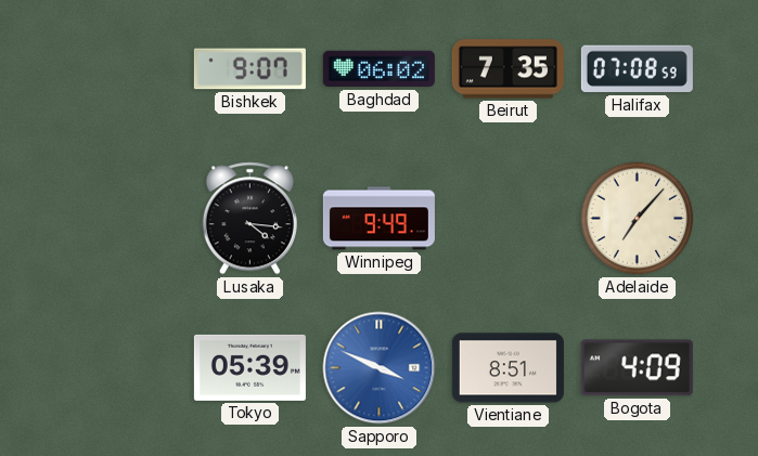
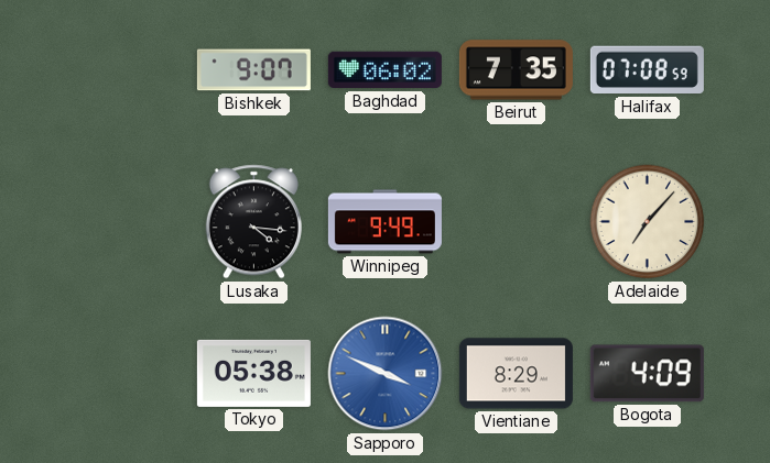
Tokyo: 05:39 -> 05:38
Vientiane: 8:51 -> 8:29
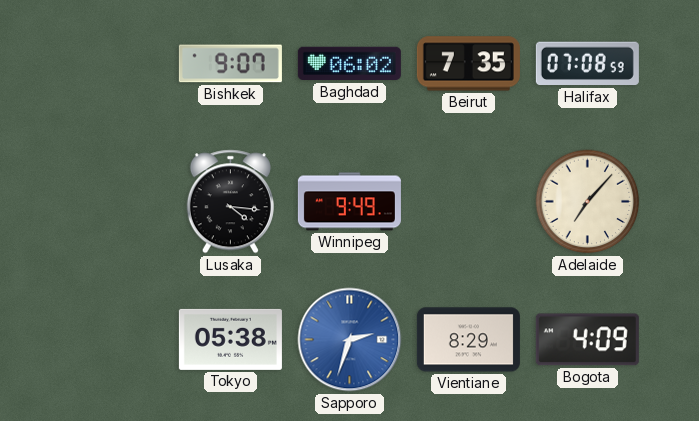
Sapporo: 3:49 -> 2:33
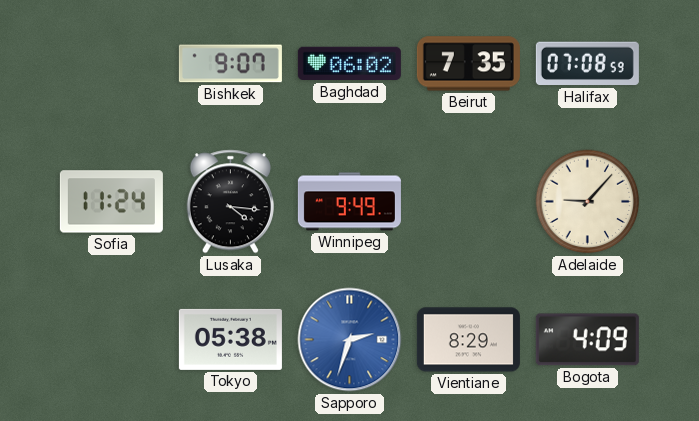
Sofia: none -> 11:24
Adelaide: 7:07 -> 9:07
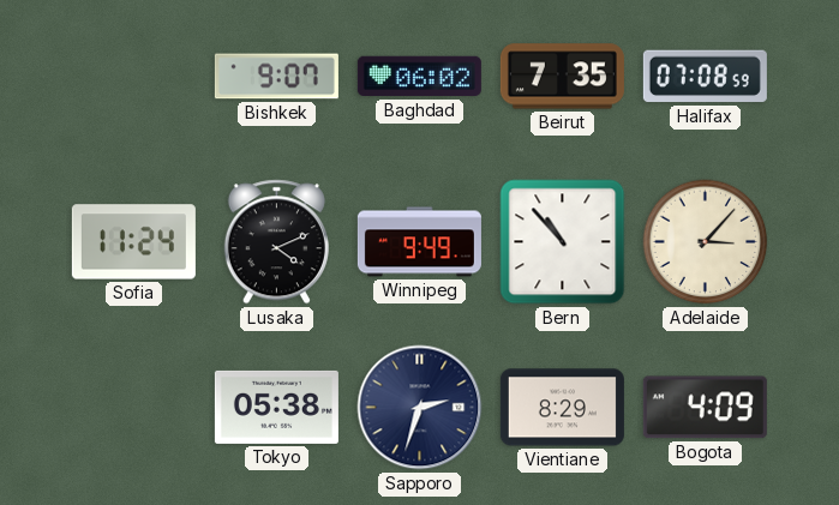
Lusaka: 4:16 -> 4:11
Bern: none -> 10:53
Adelaide: 9:07 -> 3:07
Sapporo dial: blue -> navy
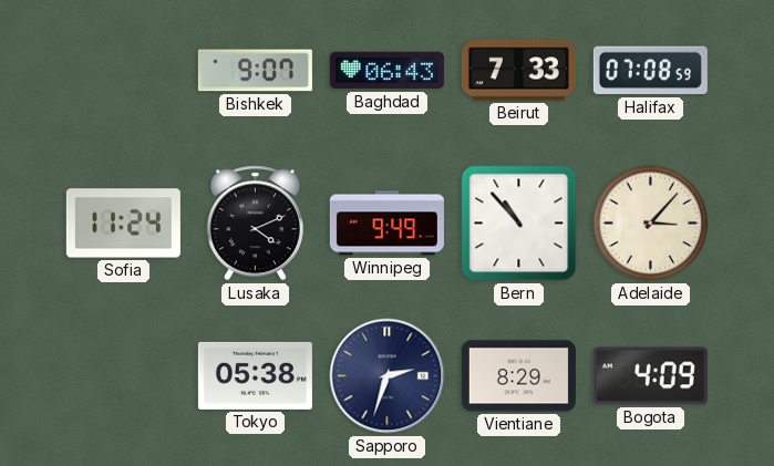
Baghdad: 06:02 -> 06:43
Beirut: 7:35 -> 7:33
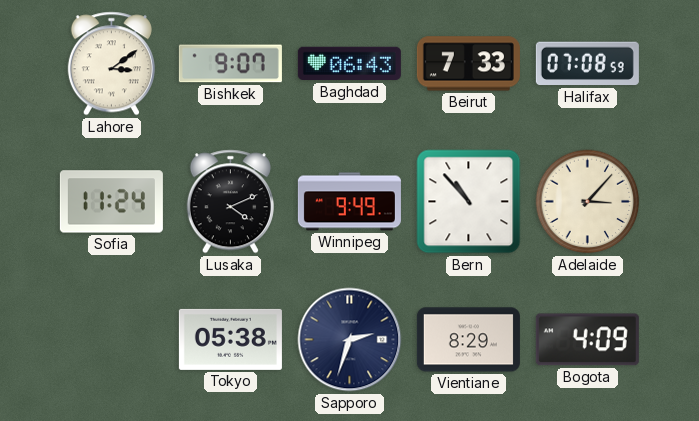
Lahore: none -> 3:09
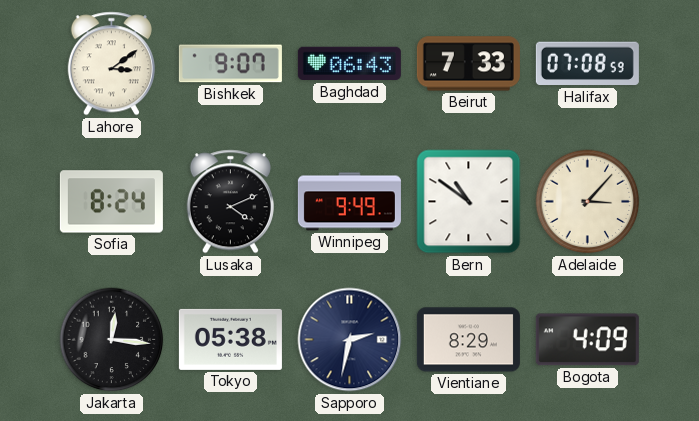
Sofia: 11:24 -> 8:24
Bern: 10:53 -> 10:51
Jakarta: none -> 12:16
Sapporo: 2:33 -> 2:32
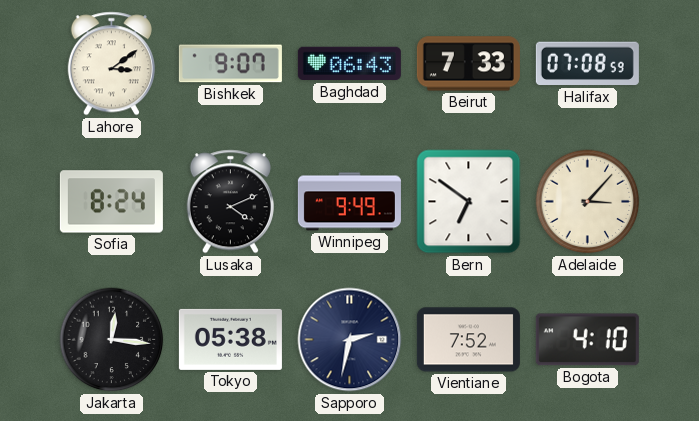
Bern: 10:51 -> 6:51
Vientiane: 8:29 -> 7:52
Bogota: 4:09 -> 4:10
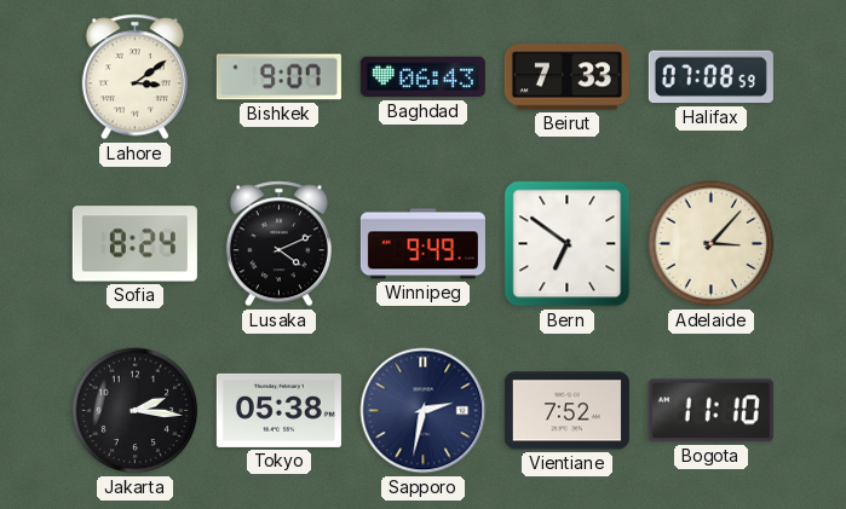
Jakarta: 12:16 -> 2:16
Bogota: 4:10 -> 11:10
